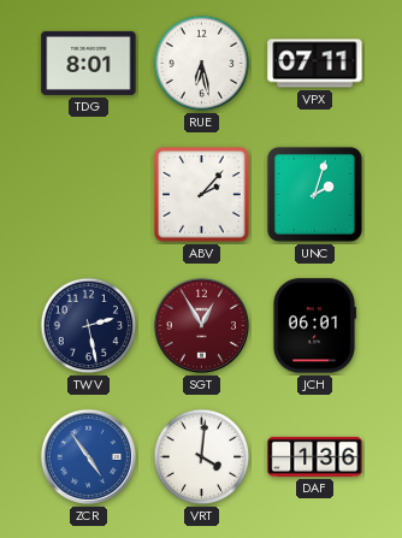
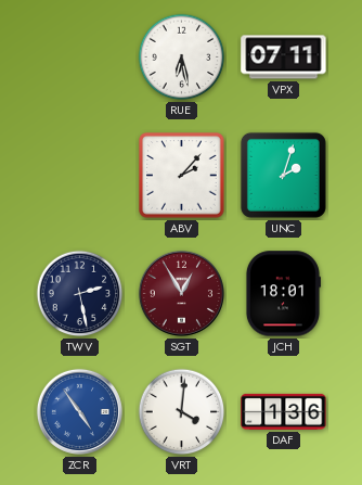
TDG: 8:01 -> none
JCH: 06:01 -> 18:01
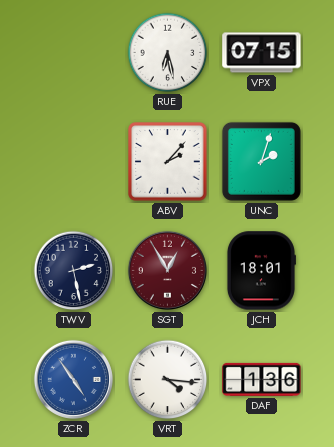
VPX: 07:11 -> 07:15
VRT: 4:01 -> 4:16
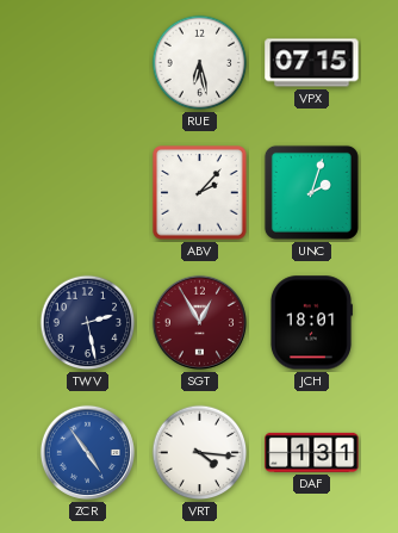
DAF: 1:36 -> 1:31
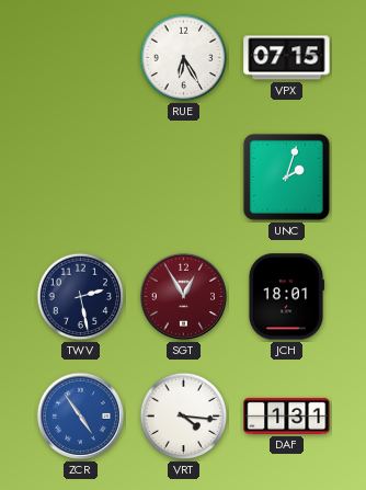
RUE: 6:28 -> 6:25
ABV: 2:07 -> none
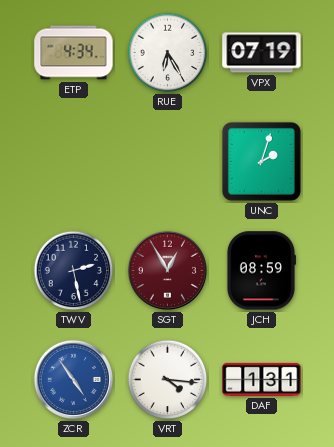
ETP: none -> 4:34
VPX: 07:15 -> 07:19
JCH: 18:01 -> 08:59
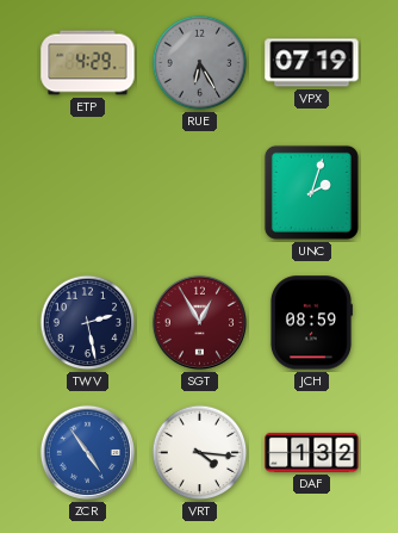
ETP: 4:34 -> 4:29
RUE dial: white -> grey
DAF: 1:31 -> 1:32
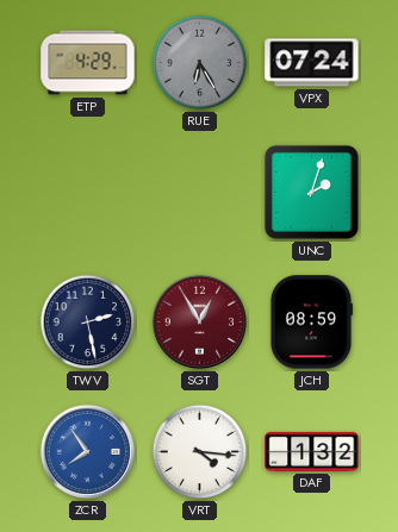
VPX: 07:19 -> 07:24
ZCR: 4:54 -> 7:54
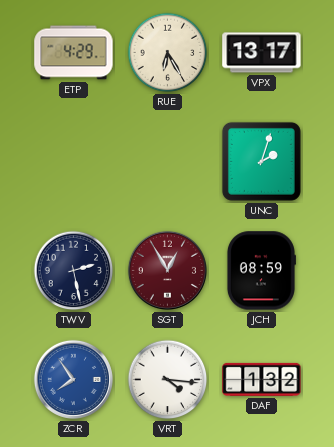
RUE dial: grey -> cream
VPX: 07:24 -> 13:17
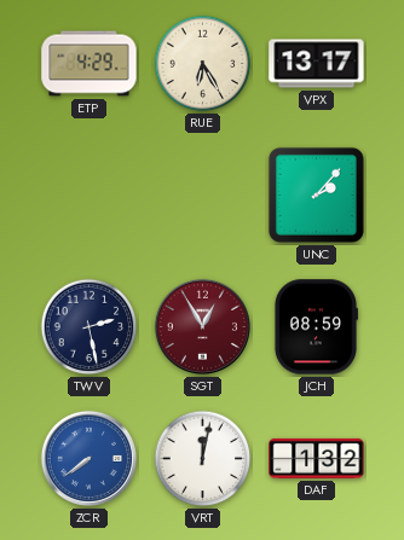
UNC: 2:03 -> 2:07
ZCR: 7:54 -> 7:39
VRT: 4:16 -> 12:02
